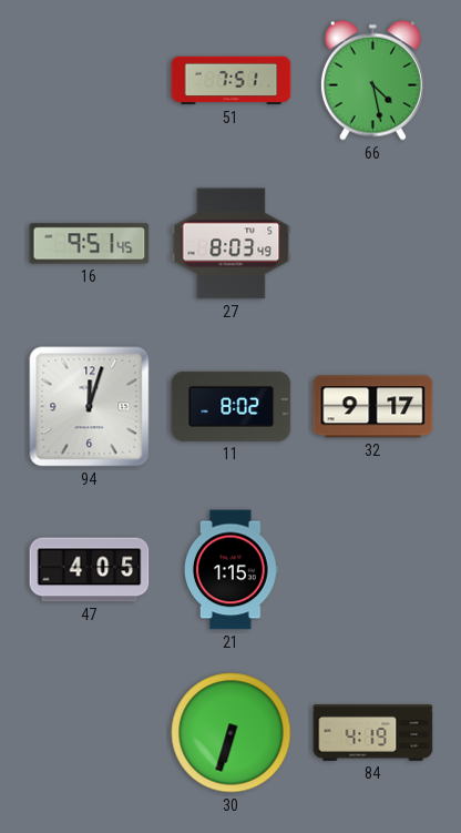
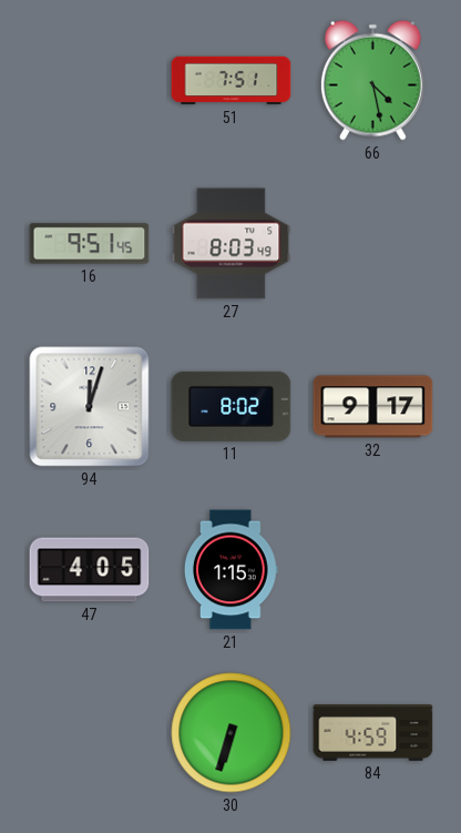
84: 4:19 -> 4:59
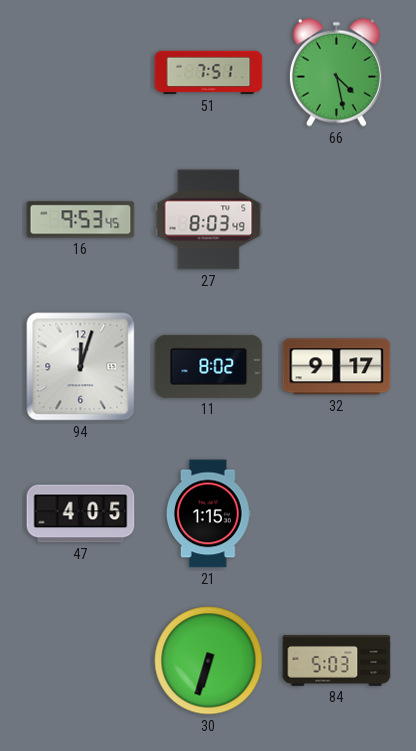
16: 9:51 -> 9:53
84: 4:59 -> 5:03
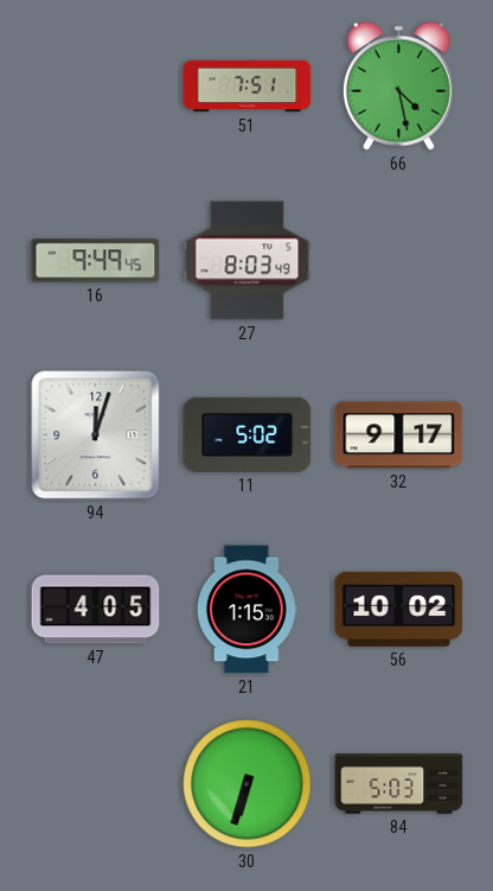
16: 9:53 -> 9:49
11: 8:02 -> 5:02
56: none -> 10:02
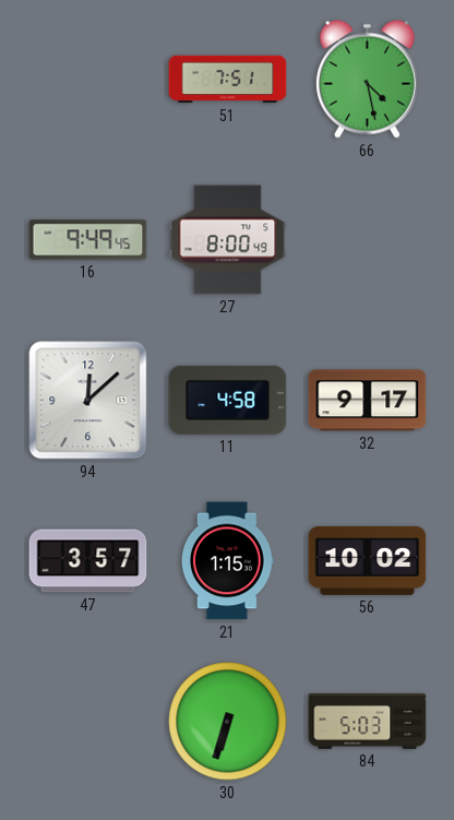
27: 8:03 -> 8:00
94: 12:03 -> 12:08
11: 5:02 -> 4:58
47: 4:05 -> 3:57
